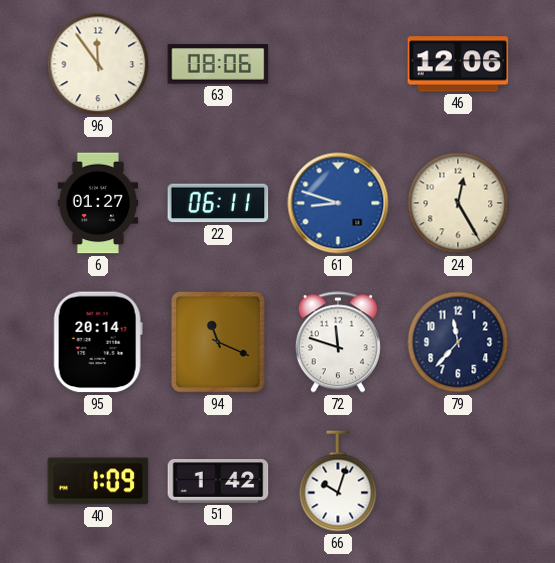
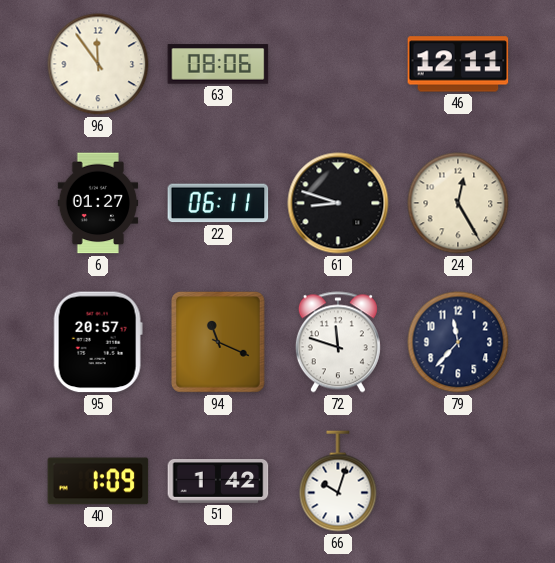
46: 12:06 -> 12:11
61 dial: blue -> black
95: 20:14 -> 20:57
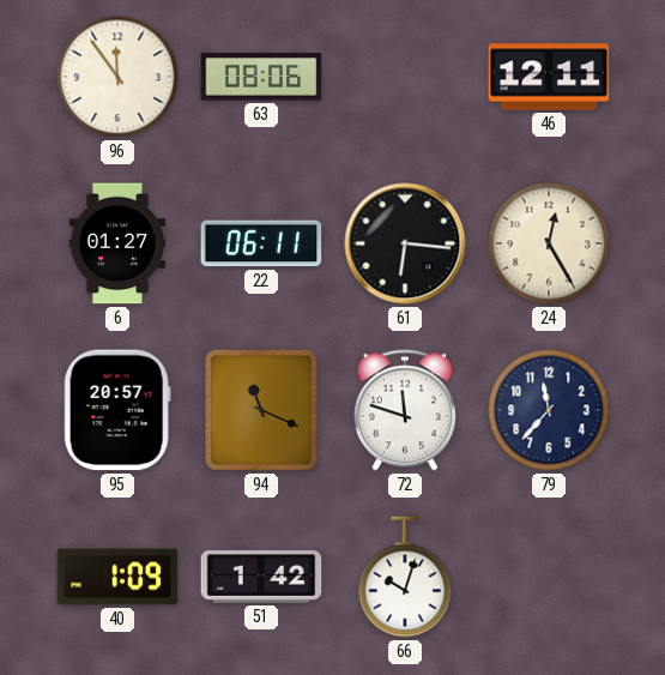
61: 8:48 -> 6:16
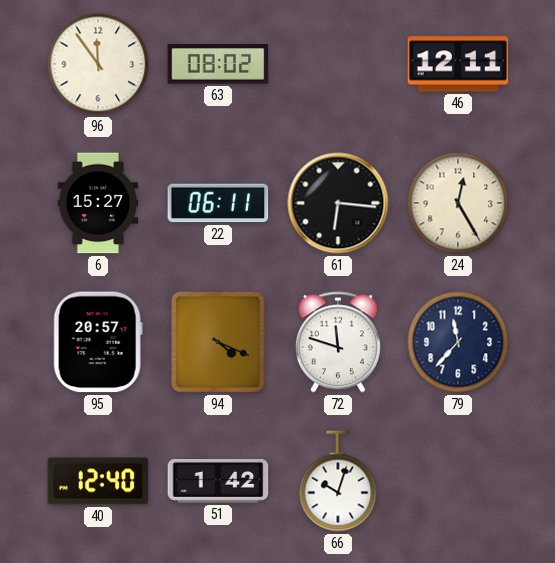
63: 08:06 -> 08:02
6: 01:27 -> 15:27
94: 11:19 -> 4:19
40: 1:09 -> 12:40
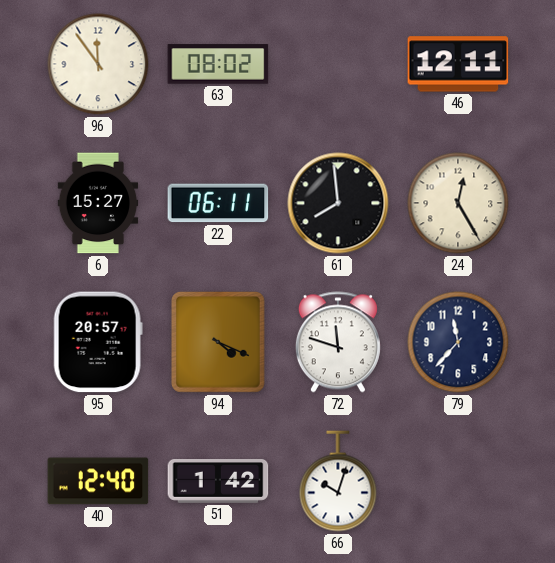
61: 6:16 -> 7:59
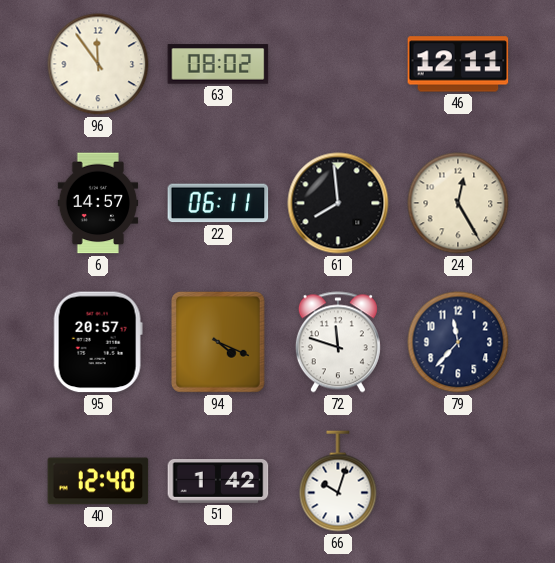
6: 15:27 -> 14:57
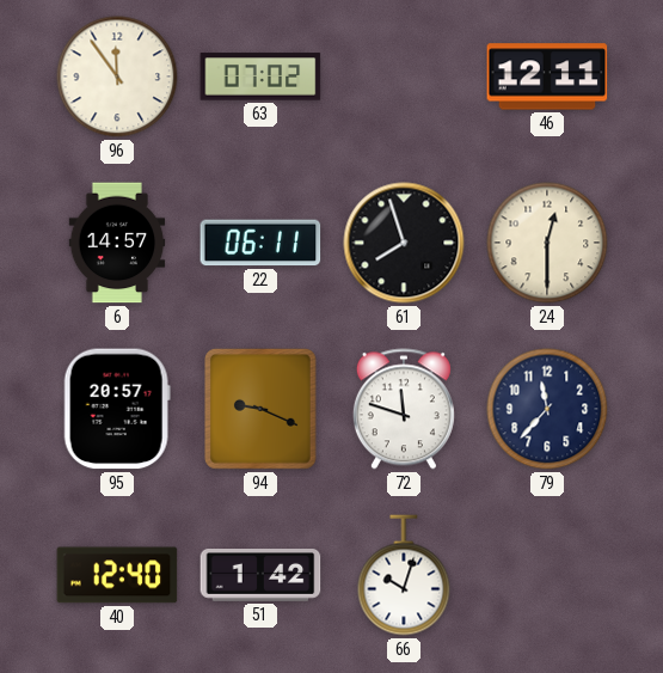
63: 08:02 -> 07:02
61: 7:59 -> 7:57
24: 12:25 -> 12:30
94: 4:19 -> 9:19
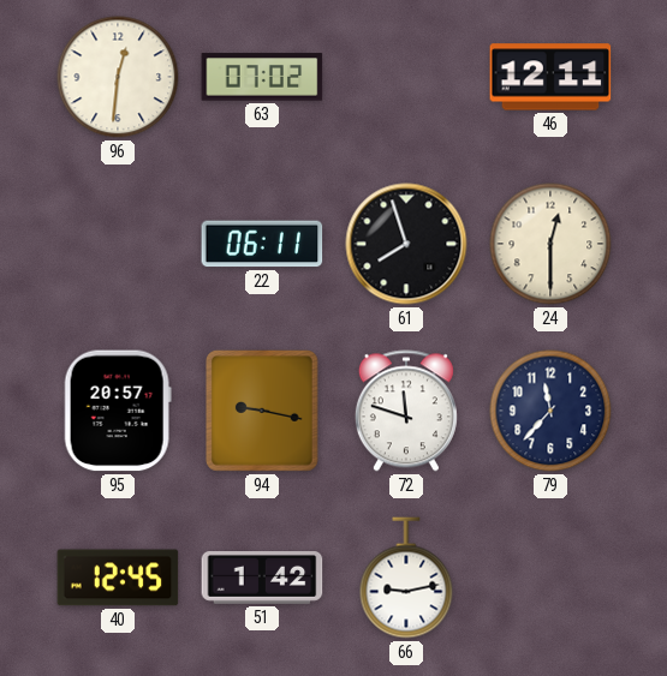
96: 11:54 -> 12:31
6: 14:57 -> none
94: 9:19 -> 9:17
40: 12:40 -> 12:45
66: 10:03 -> 9:13
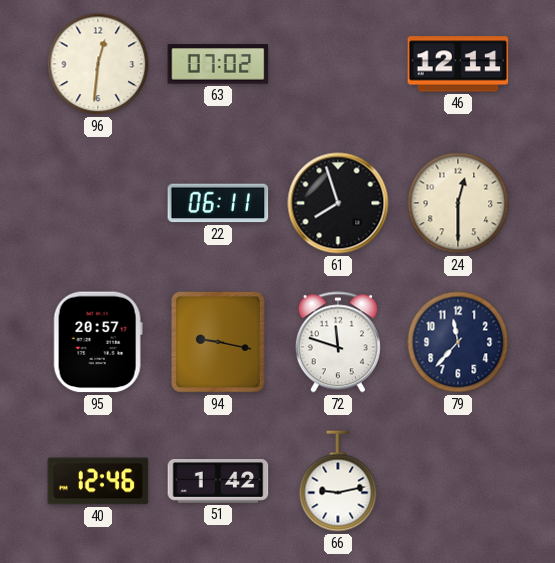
40: 12:45 -> 12:46
